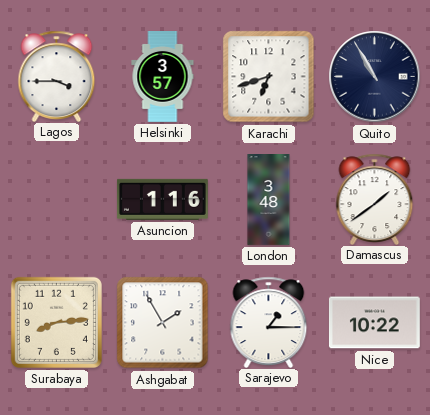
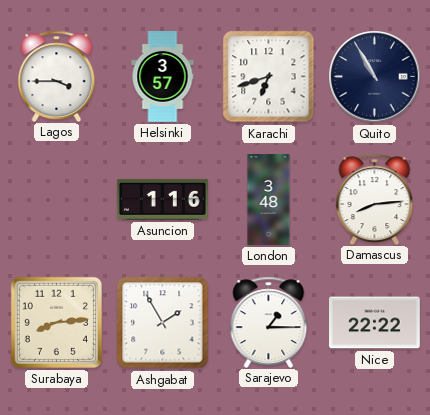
Damascus: 1:39 -> 8:14
Nice: 10:22 -> 22:22
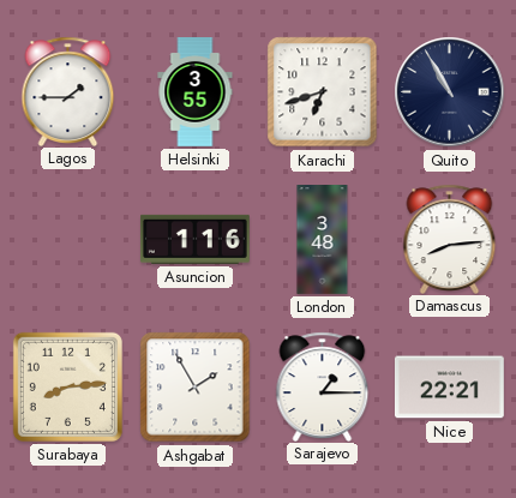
Lagos: 3:45 -> 1:45
Helsinki: 3:57 -> 3:55
Nice: 22:22 -> 22:21
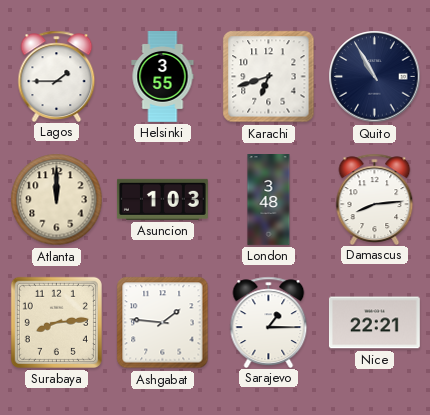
Atlanta: none -> 12:00
Asuncion: 1:16 -> 1:03
Ashgabat: 1:55 -> 1:46
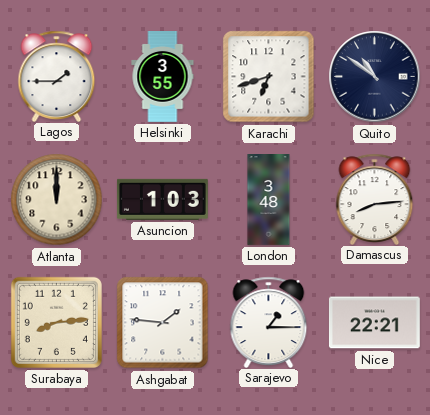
Quito: 10:55 -> 10:51
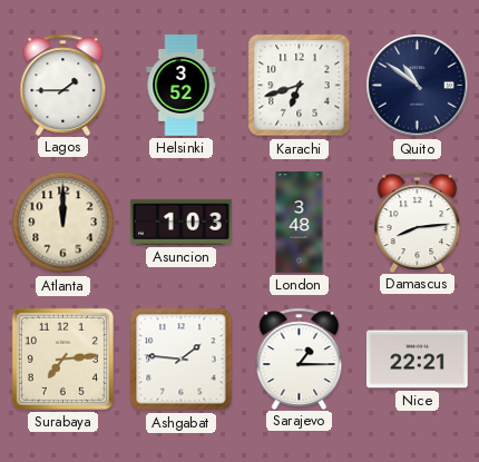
Helsinki: 3:55 -> 3:52
Surabaya: 8:14 -> 7:14
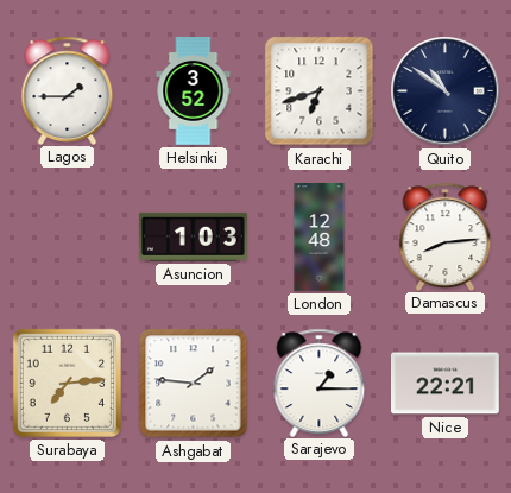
Atlanta: 12:00 -> none
London: 3:48 -> 12:48
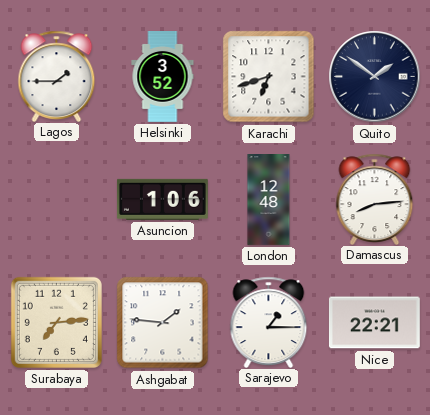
Quito: 10:51 -> 1:51
Asuncion: 1:03 -> 1:06
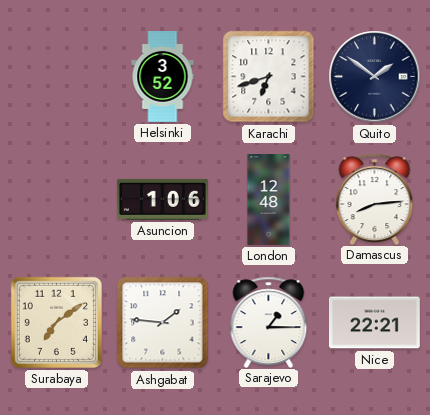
Lagos: 1:45 -> none
Surabaya: 7:14 -> 7:09
